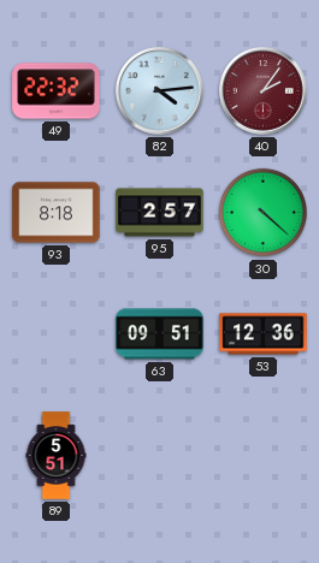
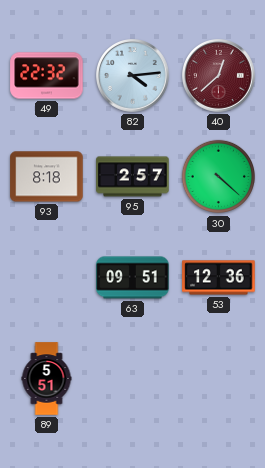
40: 2:06 -> 12:38
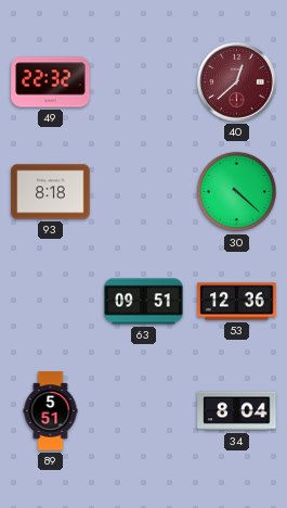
82: 4:14 -> none
95: 2:57 -> none
34: none -> 8:04
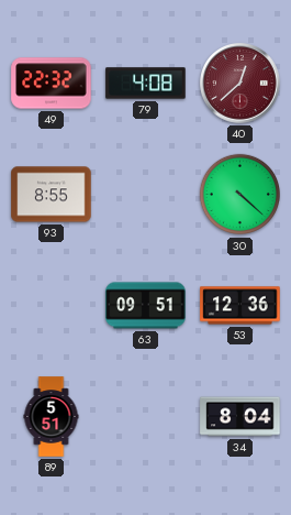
79: none -> 4:08
93: 8:18 -> 8:55
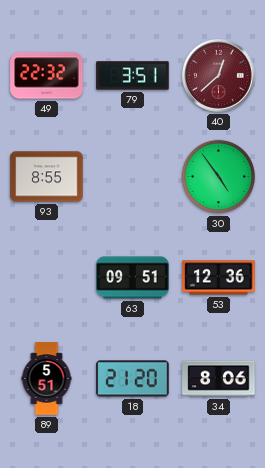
79: 4:08 -> 3:51
30: 4:22 -> 4:54
18: none -> 21:20
34: 8:04 -> 8:06
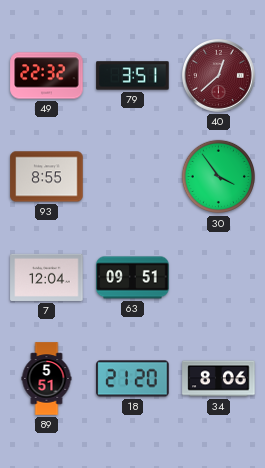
30: 4:54 -> 3:54
7: none -> 12:04
53: 12:36 -> none
